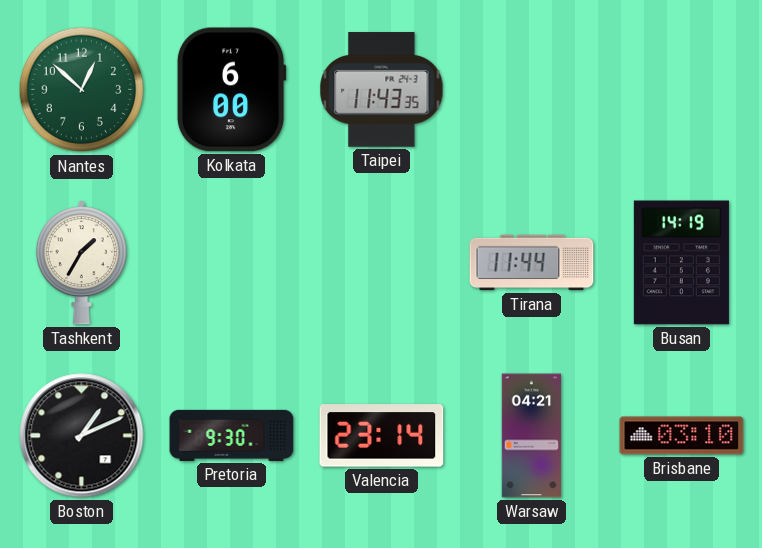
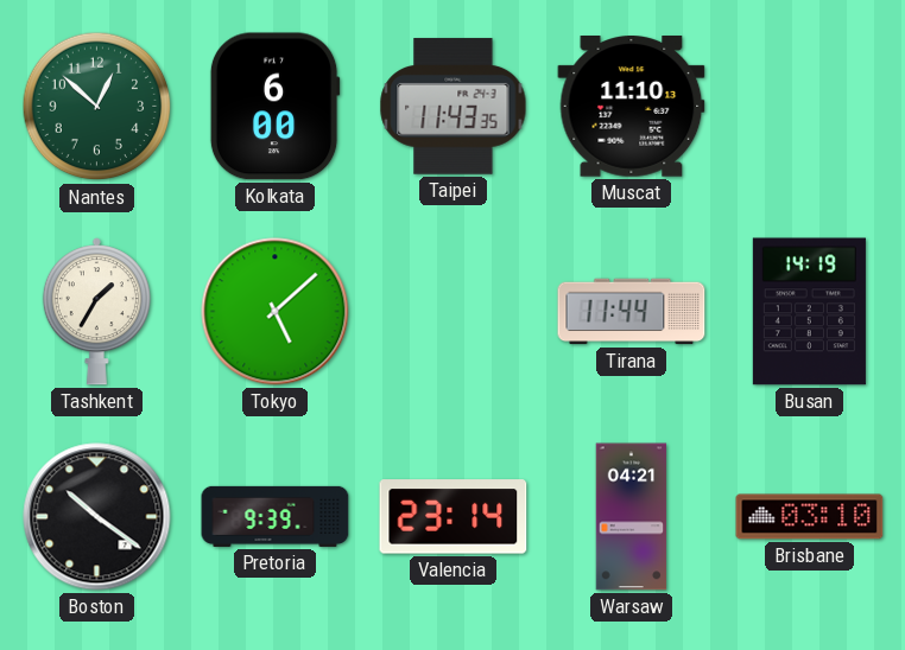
Muscat: none -> 11:10
Tokyo: none -> 5:08
Boston: 1:11 -> 10:21
Pretoria: 9:30 -> 9:39
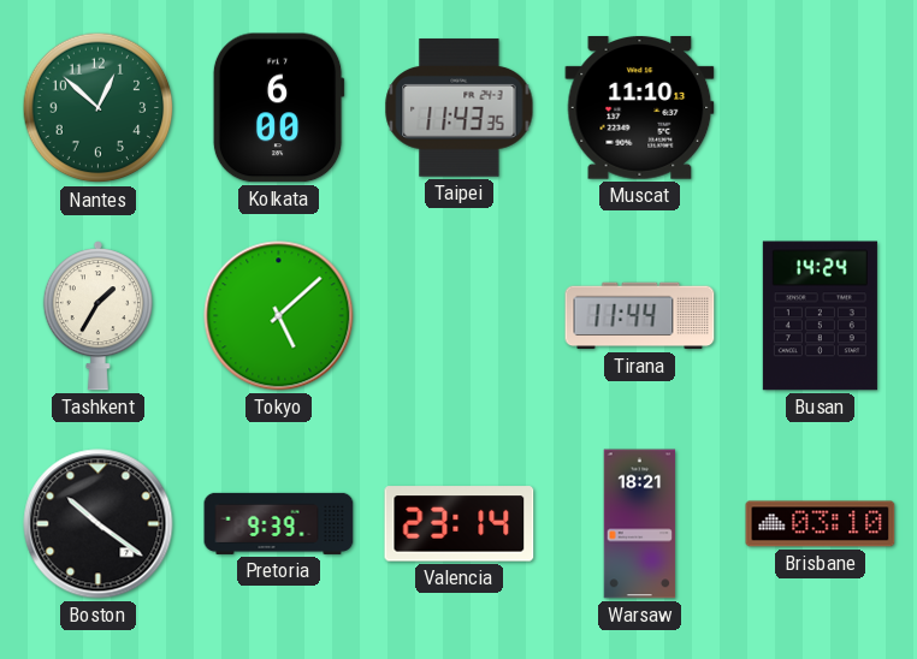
Busan: 14:19 -> 14:24
Warsaw: 04:21 -> 18:21
